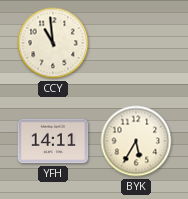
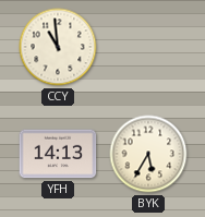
YFH: 14:11 -> 14:13
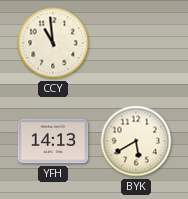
BYK: 5:35 -> 5:40
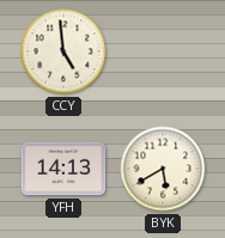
CCY: 10:59 -> 4:59
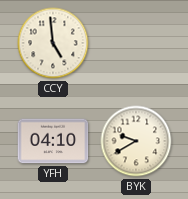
YFH: 14:13 -> 04:10
BYK: 5:40 -> 9:40
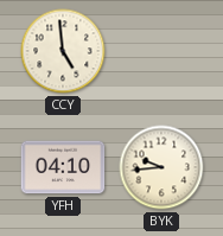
BYK: 9:40 -> 9:44
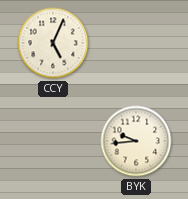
CCY: 4:59 -> 5:04
YFH: 04:10 -> none
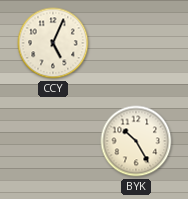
BYK: 9:44 -> 10:25
